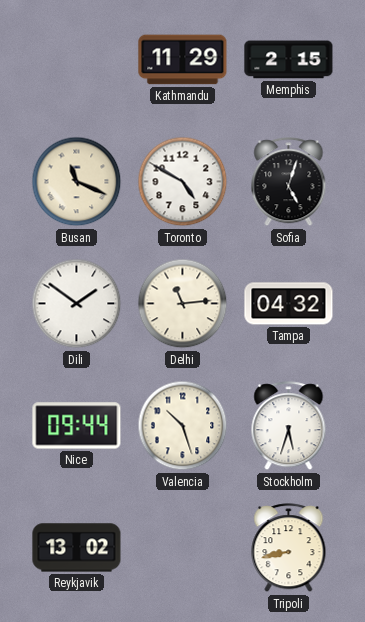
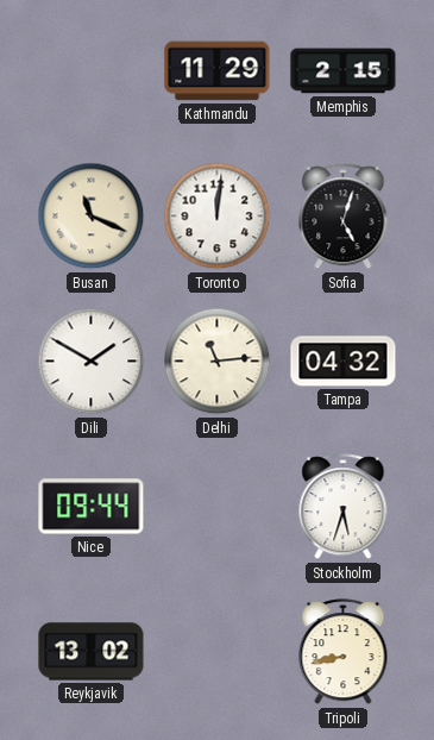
Toronto: 4:50 -> 12:01
Dili: 1:51 -> 1:50
Valencia: 10:27 -> none
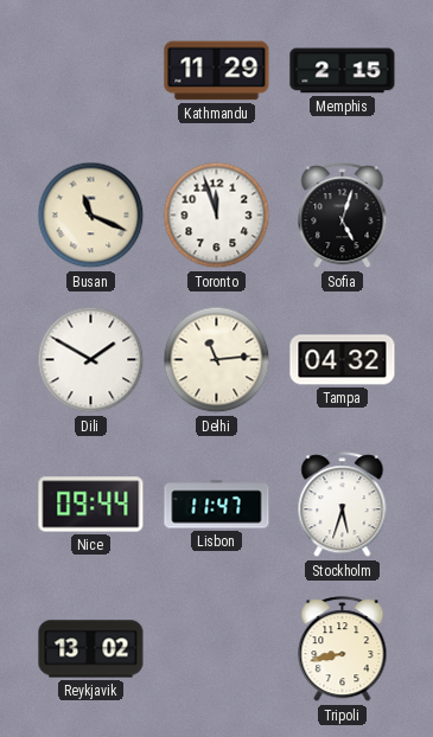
Toronto: 12:01 -> 11:57
Lisbon: none -> 11:47
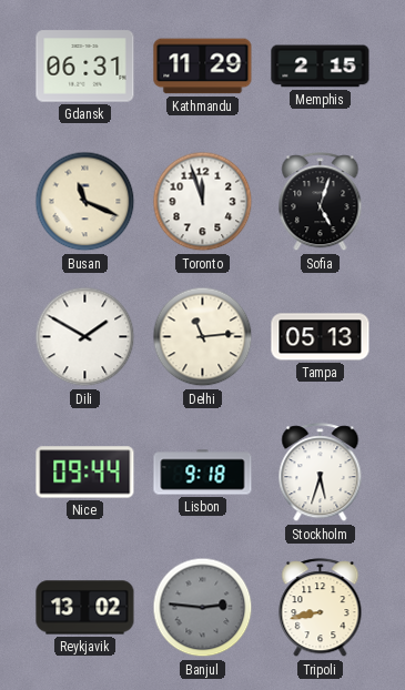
Gdansk: none -> 06:31
Tampa: 04:32 -> 05:13
Lisbon: 11:47 -> 9:18
Banjul: none -> 2:46
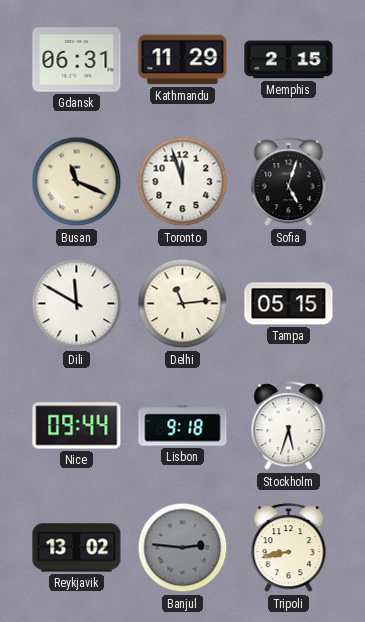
Dili: 1:50 -> 11:50
Tampa: 05:13 -> 05:15
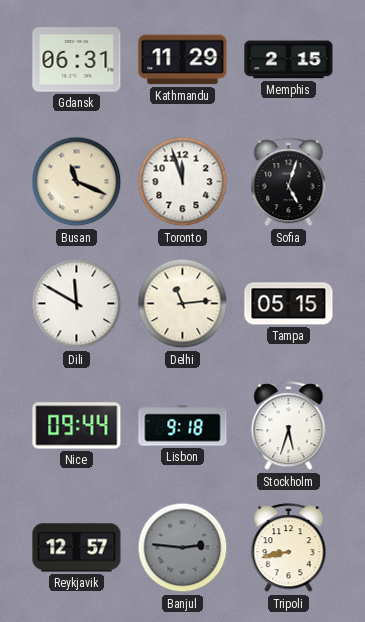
Reykjavik: 13:02 -> 12:57
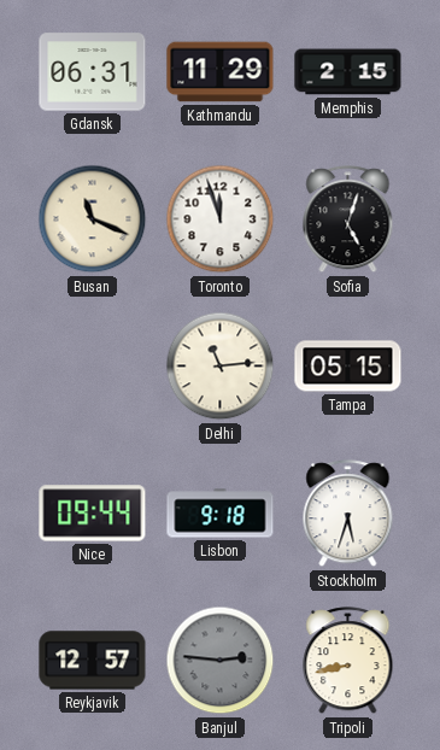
Dili: 11:50 -> none
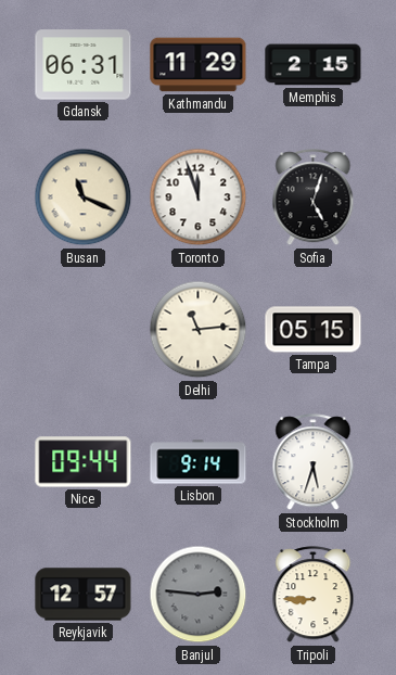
Lisbon: 9:18 -> 9:14
Tripoli: 8:43 -> 8:45
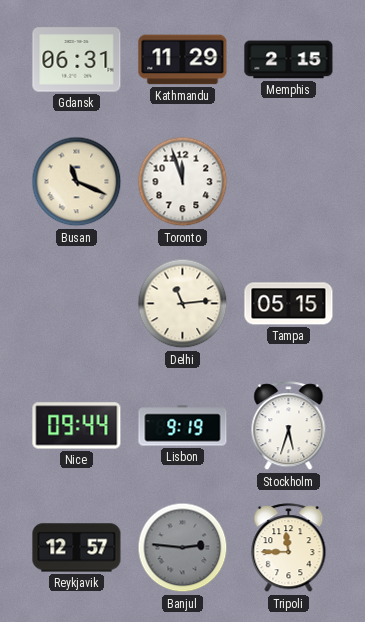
Sofia: 5:03 -> none
Lisbon: 9:14 -> 9:19
Tripoli: 8:45 -> 11:45
